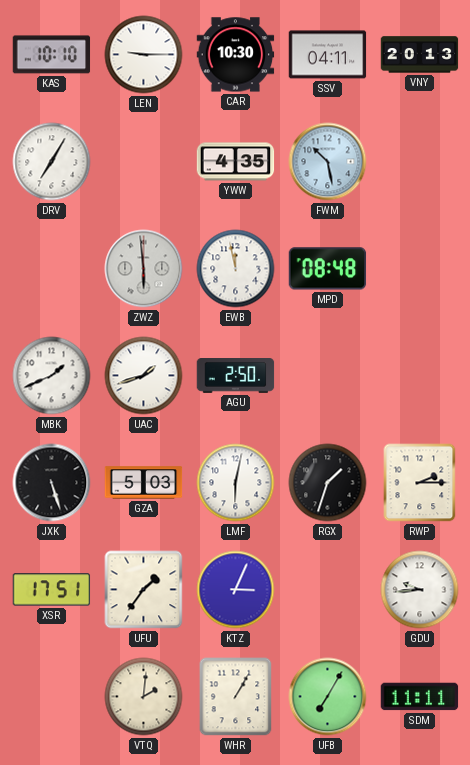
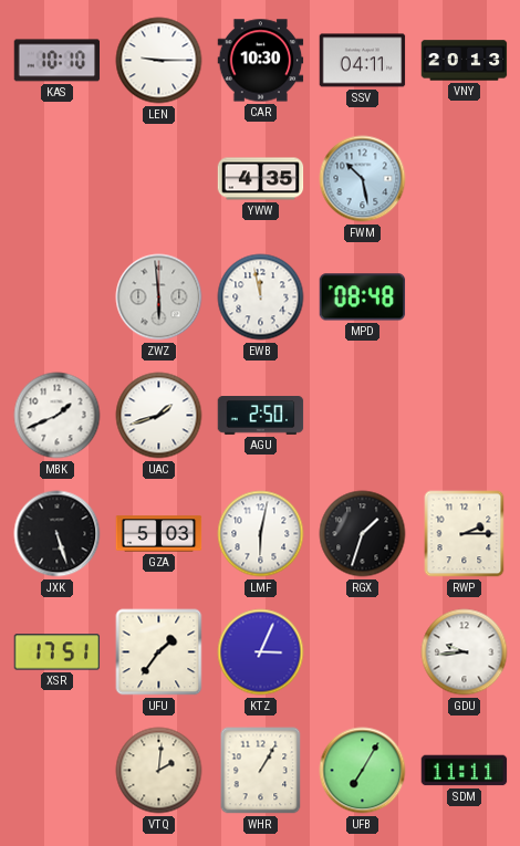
DRV: 7:05 -> none
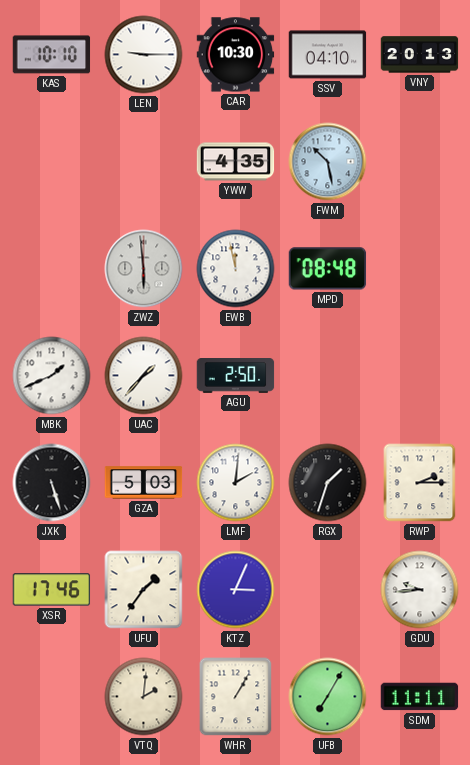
SSV: 04:11 -> 04:10
UAC: 1:42 -> 1:37
LMF: 6:02 -> 2:01
XSR: 17:51 -> 17:46
